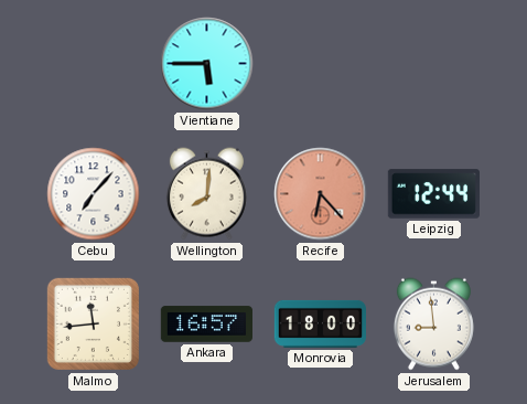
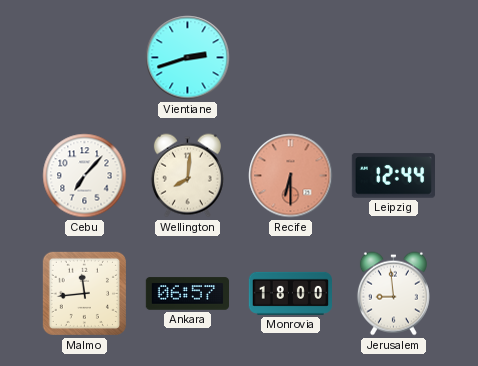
Vientiane: 5:45 -> 2:42
Recife: 6:23 -> 6:30
Ankara: 16:57 -> 06:57
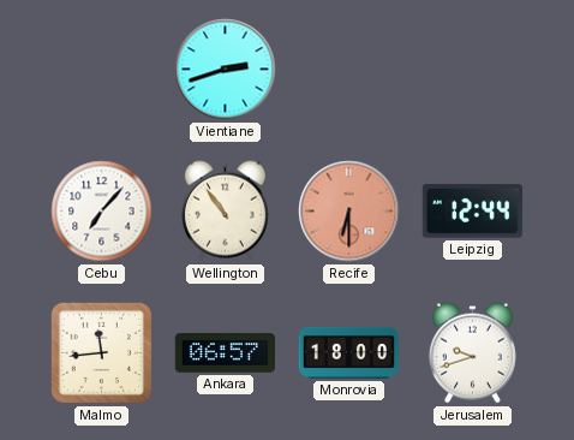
Wellington: 8:01 -> 10:54
Jerusalem: 8:59 -> 9:42
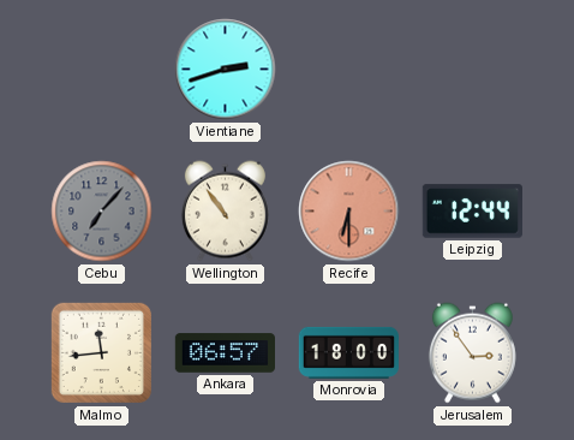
Cebu dial: white -> grey
Jerusalem: 9:42 -> 2:54
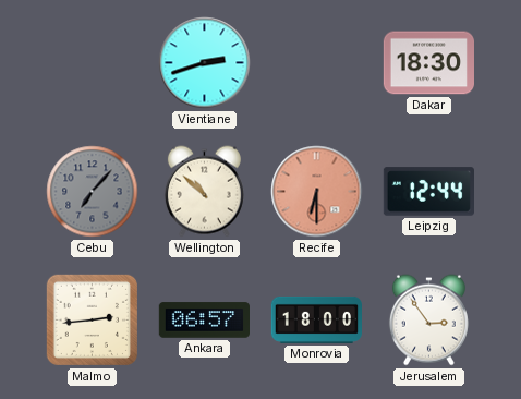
Dakar: none -> 18:30
Wellington: 10:54 -> 10:52
Malmo: 11:44 -> 2:44
